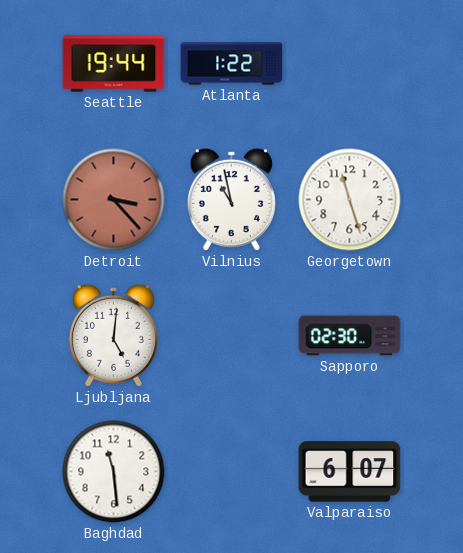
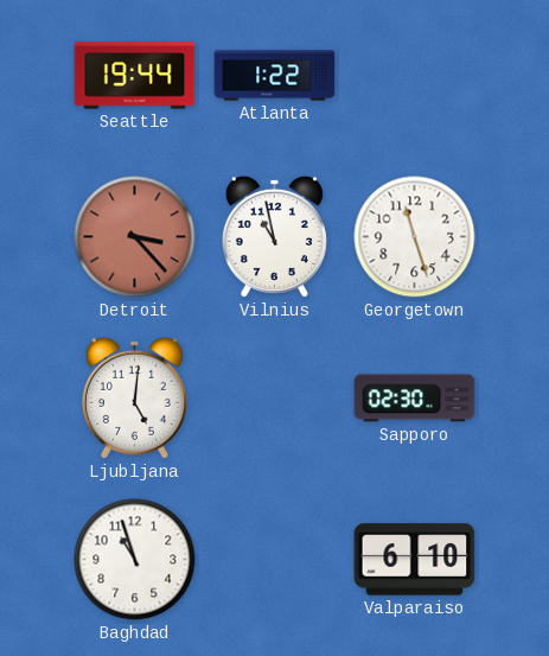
Baghdad: 11:29 -> 10:57
Valparaiso: 6:07 -> 6:10
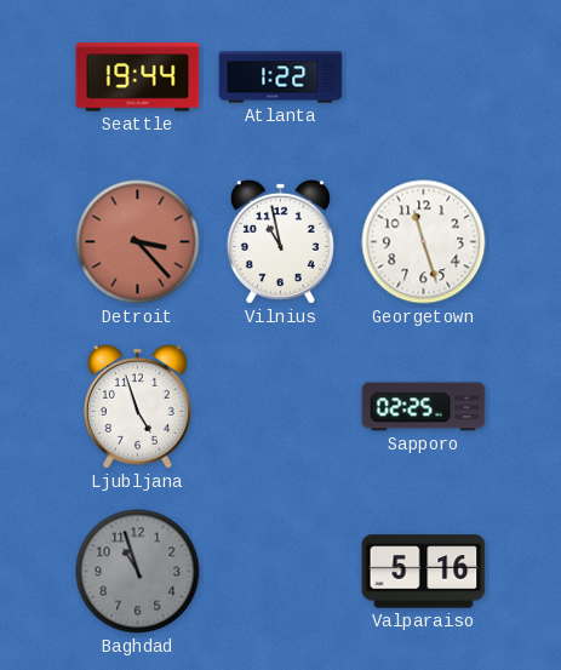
Ljubljana: 5:01 -> 4:57
Sapporo: 02:30 -> 02:25
Baghdad dial: white -> grey
Valparaiso: 6:10 -> 5:16
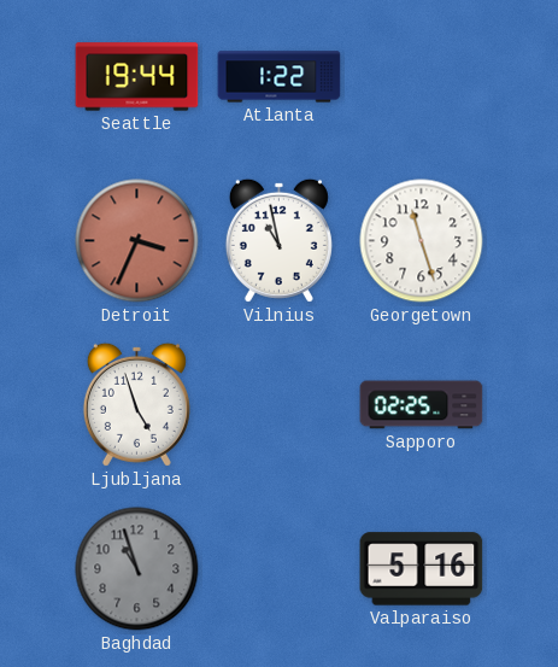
Detroit: 3:23 -> 3:34
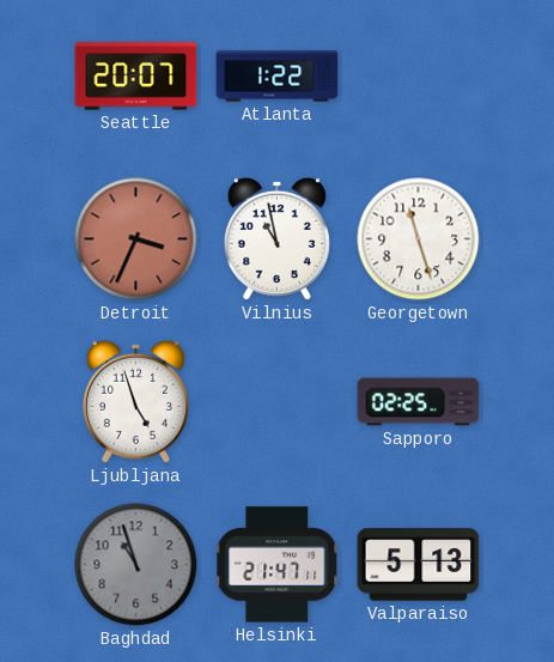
Seattle: 19:44 -> 20:07
Helsinki: none -> 21:47
Valparaiso: 5:16 -> 5:13
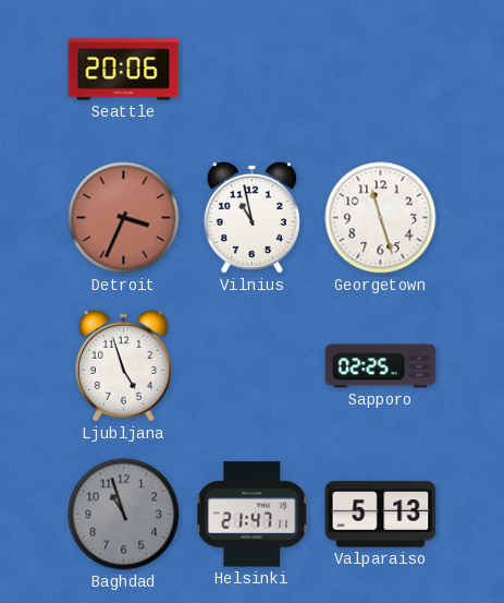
Seattle: 20:07 -> 20:06
Atlanta: 1:22 -> none
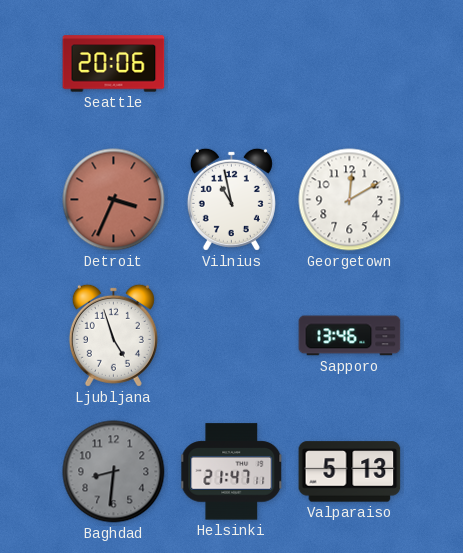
Georgetown: 11:27 -> 12:10
Sapporo: 02:25 -> 13:46
Baghdad: 10:57 -> 8:31
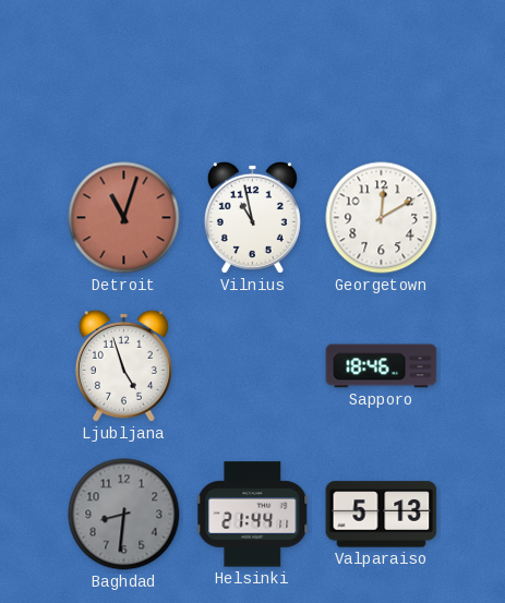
Seattle: 20:06 -> none
Detroit: 3:34 -> 11:03
Sapporo: 13:46 -> 18:46
Helsinki: 21:47 -> 21:44
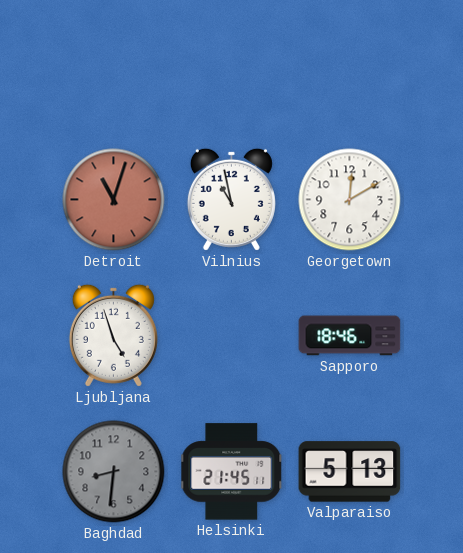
Helsinki: 21:44 -> 21:45
